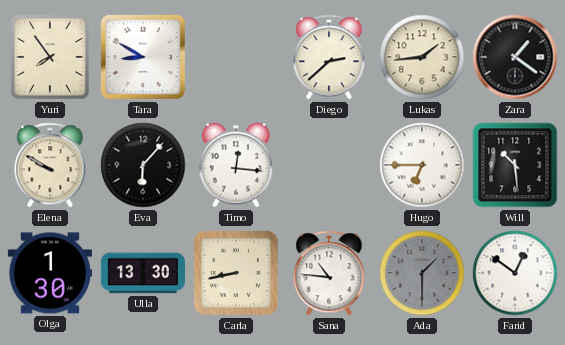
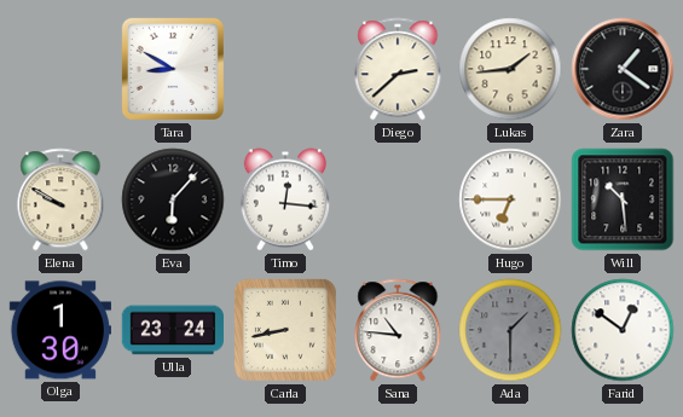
Yuri: 7:54 -> none
Ulla: 13:30 -> 23:24
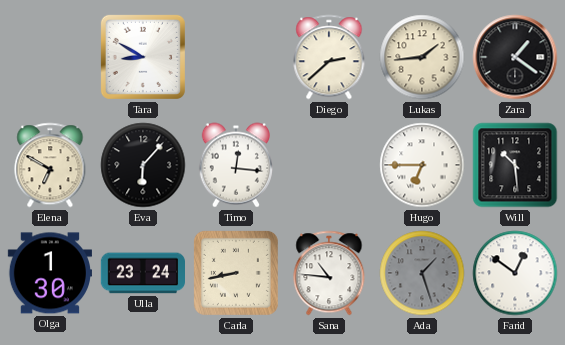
Elena: 9:50 -> 6:50
Ada: 1:30 -> 1:27
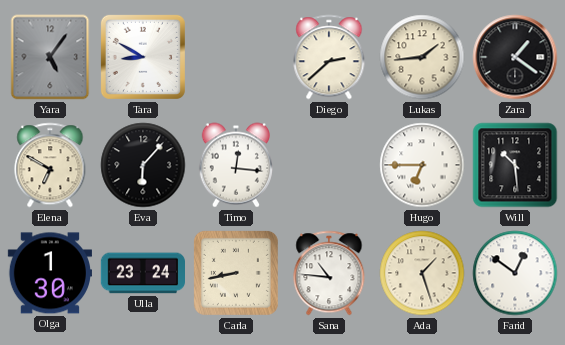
Yara: none -> 5:06
Ada dial: grey -> cream
